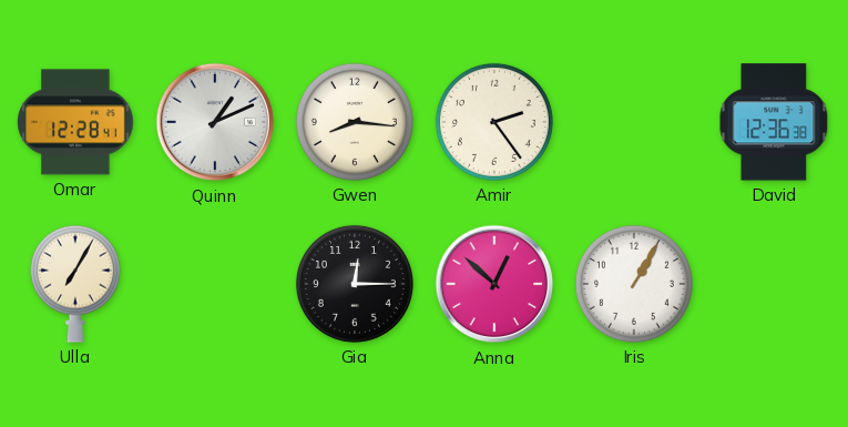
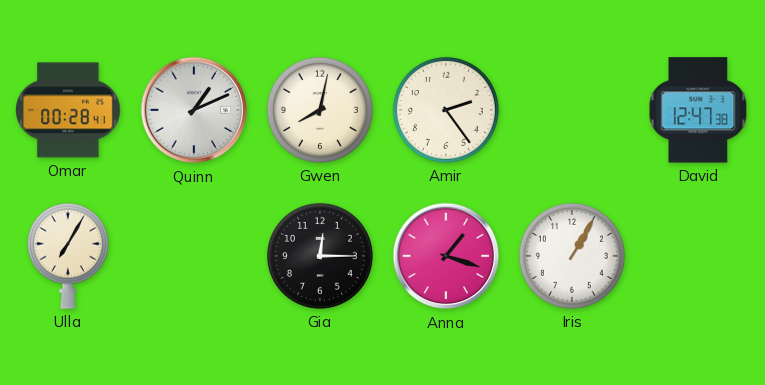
Omar: 12:28 -> 00:28
Gwen: 8:16 -> 8:02
David: 12:36 -> 12:47
Anna: 12:52 -> 1:18
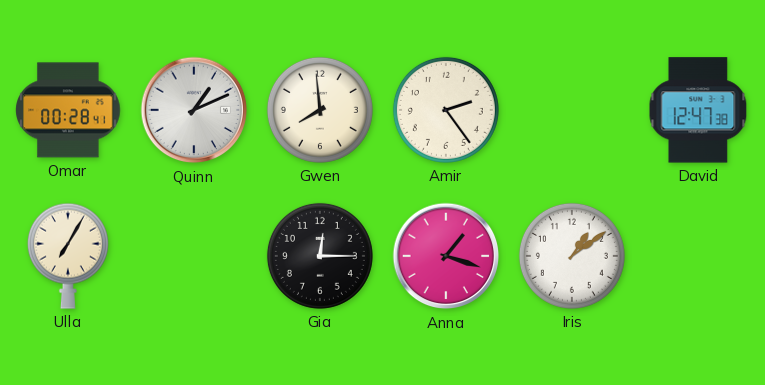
Gwen: 8:02 -> 7:59
Iris: 1:05 -> 1:09
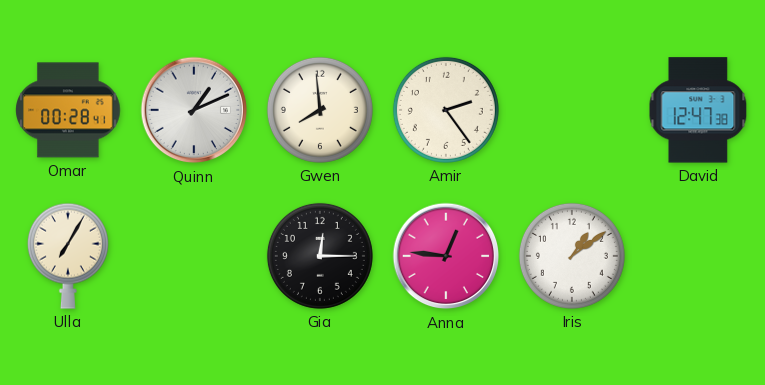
Anna: 1:18 -> 12:46
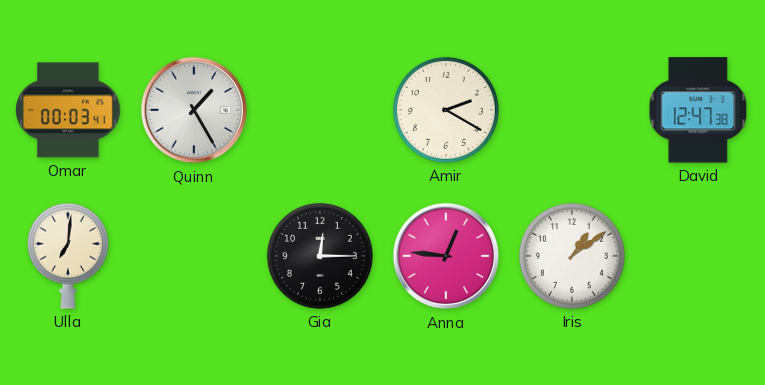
Omar: 00:28 -> 00:03
Quinn: 1:11 -> 1:25
Gwen: 7:59 -> none
Amir: 2:24 -> 2:20
Ulla: 7:05 -> 7:01
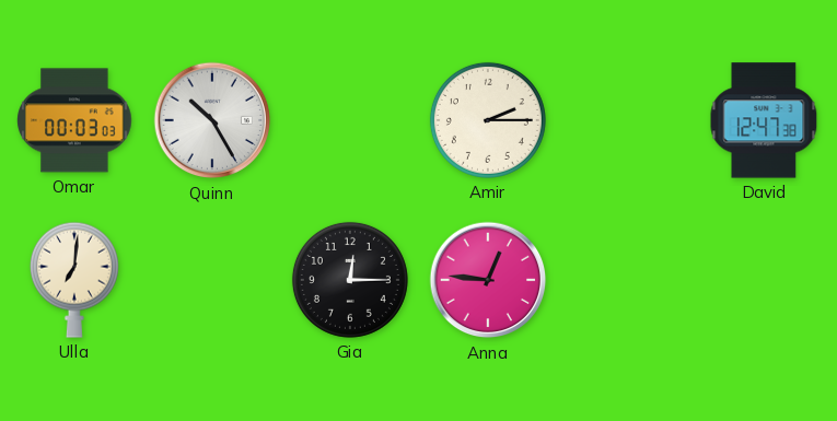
Omar: 00:03:41 -> 00:03:03
Quinn: 1:25 -> 10:25
Amir: 2:20 -> 2:15
Iris: 1:09 -> none
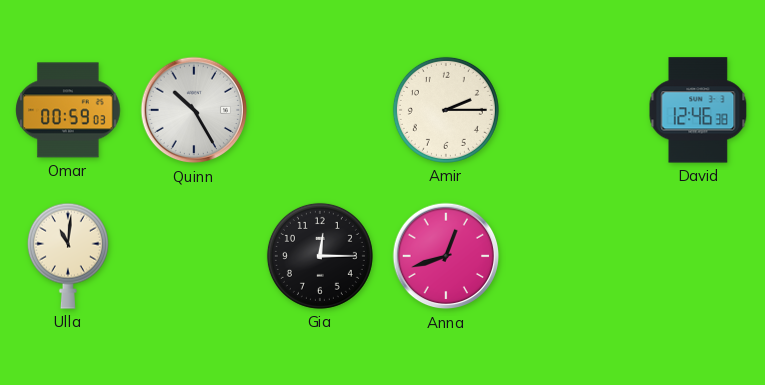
Omar: 00:03 -> 00:59
David: 12:47 -> 12:46
Ulla: 7:01 -> 11:01
Anna: 12:46 -> 12:42
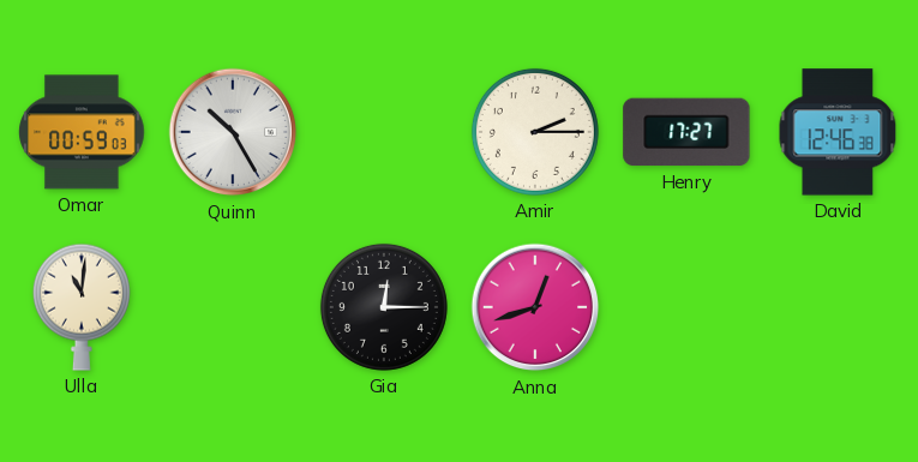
Henry: none -> 17:27
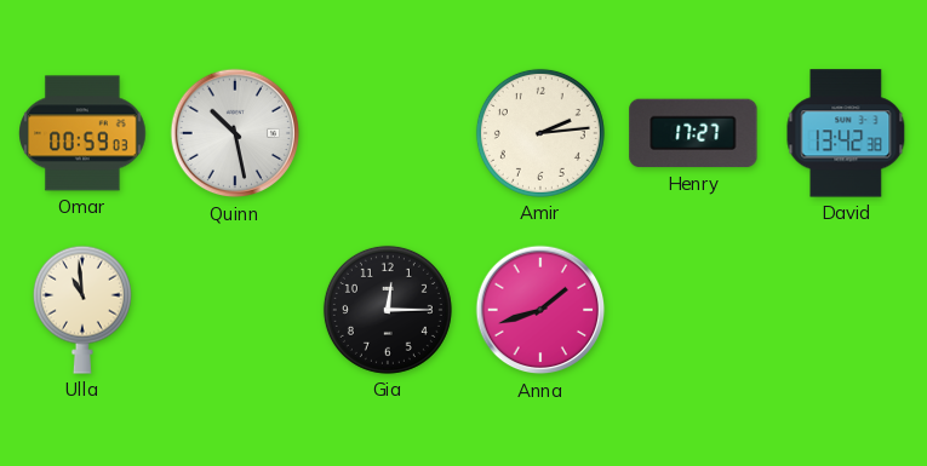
Quinn: 10:25 -> 10:28
Amir: 2:15 -> 2:14
David: 12:46 -> 13:42
Ulla: 11:01 -> 10:59
Anna: 12:42 -> 1:42
